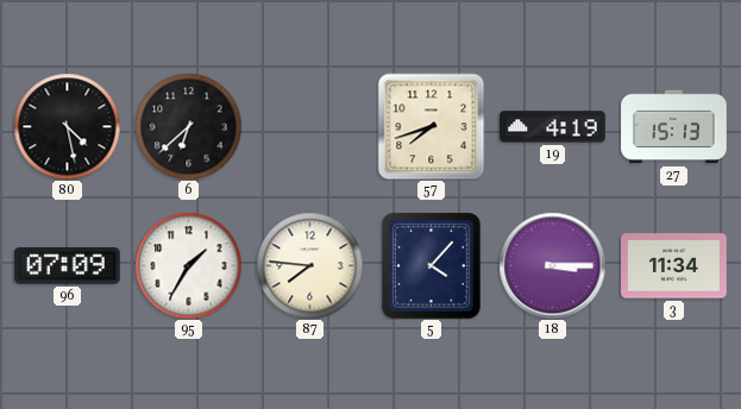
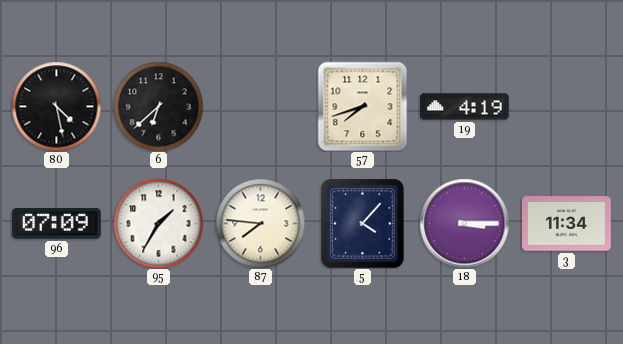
27: 15:13 -> none
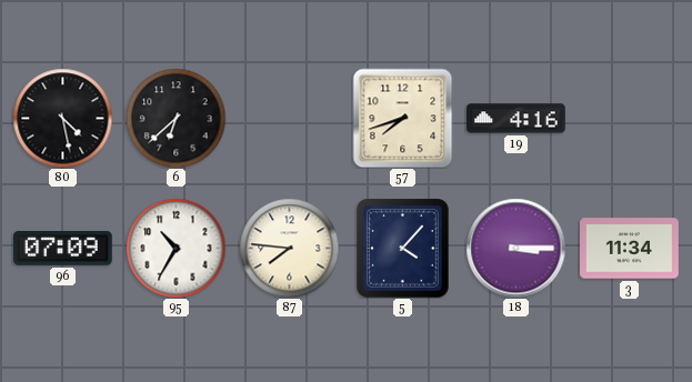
19: 4:19 -> 4:16
95: 1:35 -> 10:35
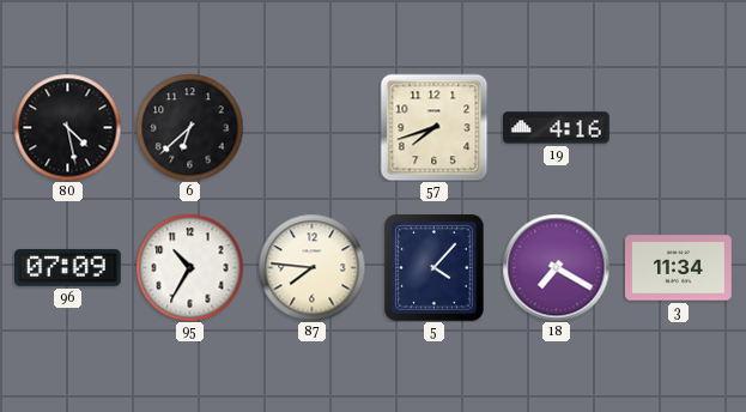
18: 3:15 -> 7:20
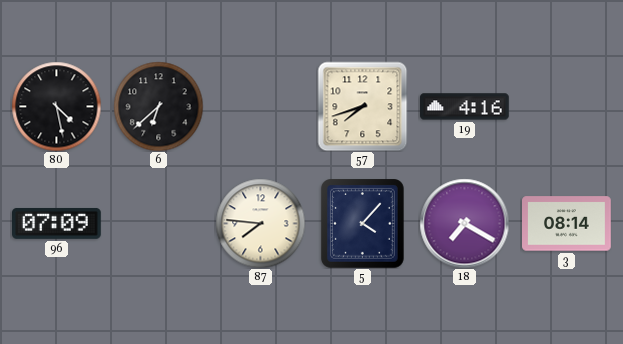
95: 10:35 -> none
3: 11:34 -> 08:14
